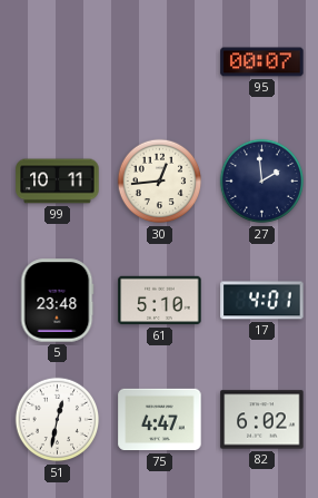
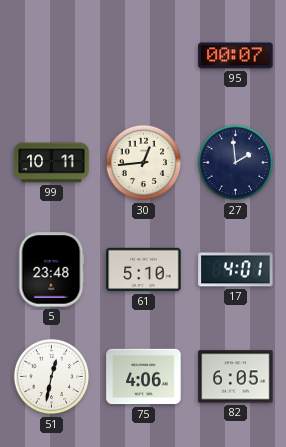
75: 4:47 -> 4:06
82: 6:02 -> 6:05
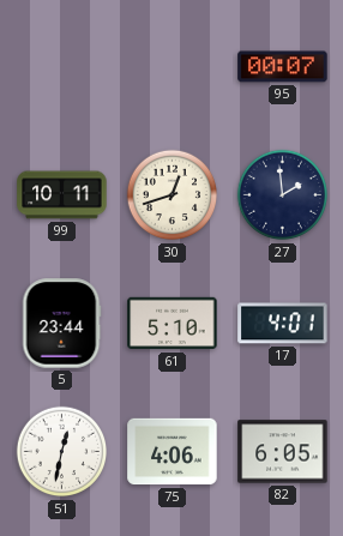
30: 12:44 -> 12:42
5: 23:48 -> 23:44
